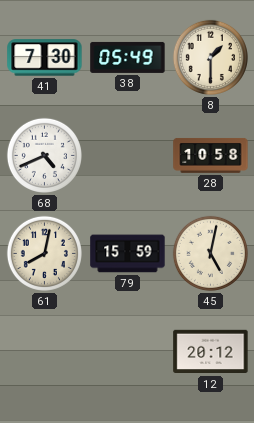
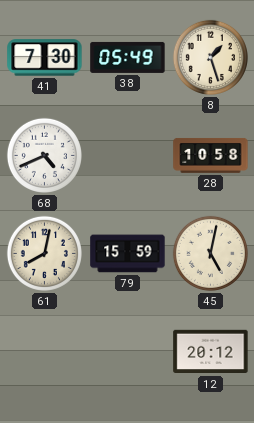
8: 1:30 -> 1:27
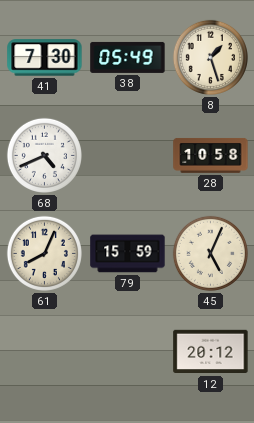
61: 8:02 -> 8:04
45: 5:02 -> 5:04
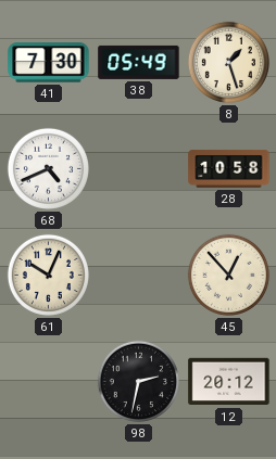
61: 8:04 -> 10:04
79: 15:59 -> none
45: 5:04 -> 12:53
98: none -> 2:32
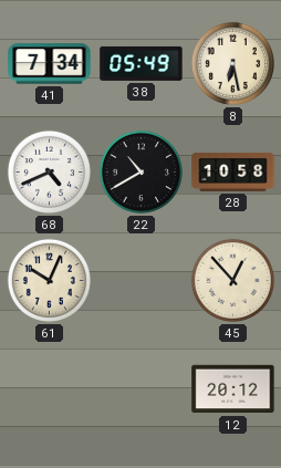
41: 7:30 -> 7:34
8: 1:27 -> 6:28
22: none -> 10:40
98: 2:32 -> none
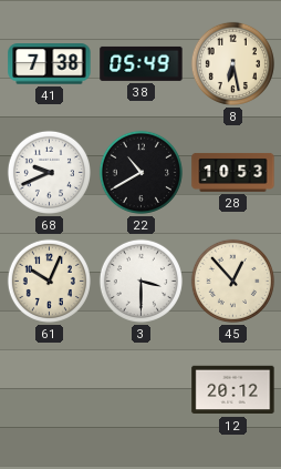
41: 7:34 -> 7:38
68: 4:41 -> 9:41
28: 10:58 -> 10:53
3: none -> 3:30
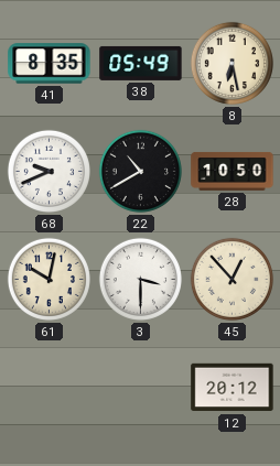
41: 7:38 -> 8:35
28: 10:53 -> 10:50
61: 10:04 -> 10:02
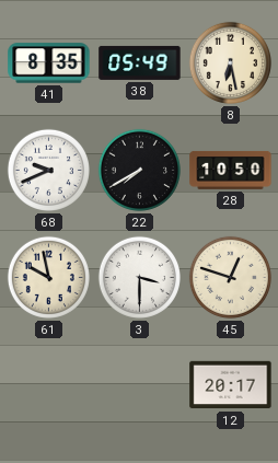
22: 10:40 -> 7:40
61: 10:02 -> 9:58
45: 12:53 -> 12:48
12: 20:12 -> 20:17
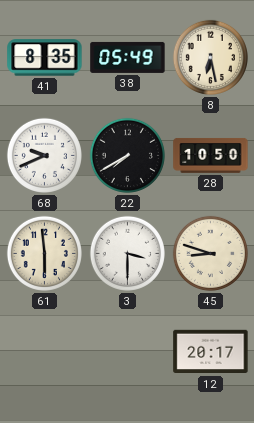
61: 9:58 -> 5:59
45: 12:48 -> 8:48
